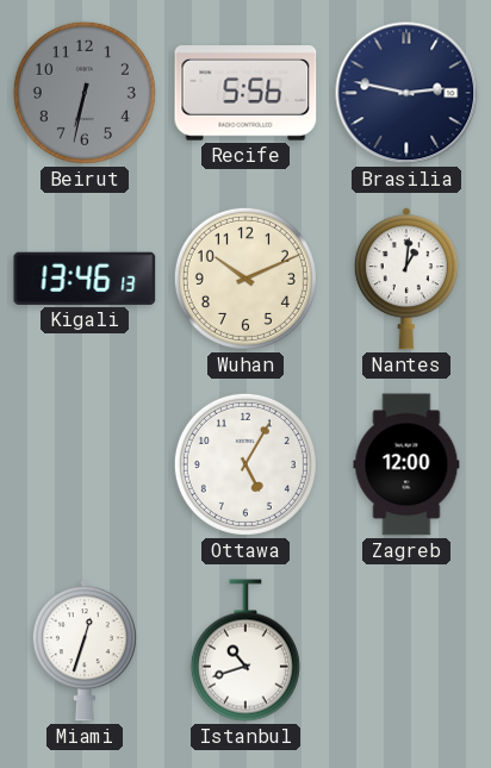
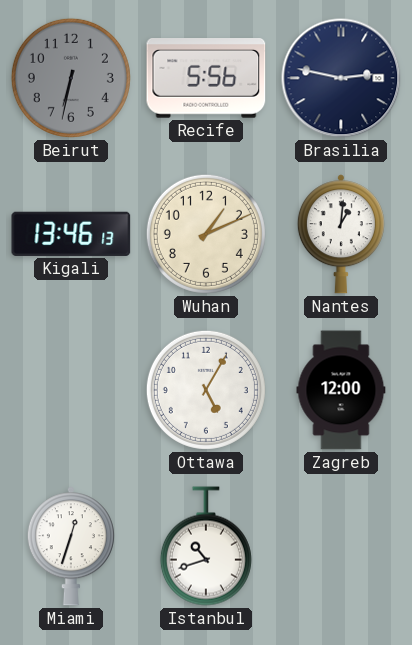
Wuhan: 10:11 -> 1:11
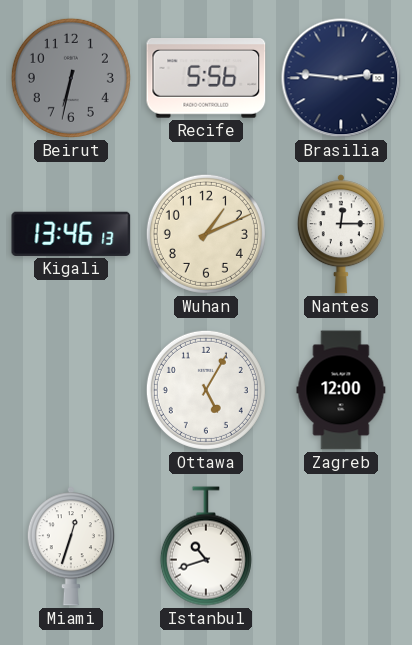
Brasilia: 2:47 -> 2:46
Nantes: 1:01 -> 12:15
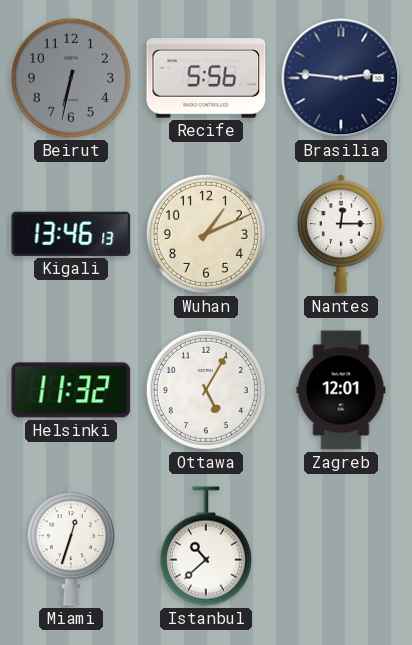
Helsinki: none -> 11:32
Zagreb: 12:00 -> 12:01
Istanbul: 10:42 -> 10:38
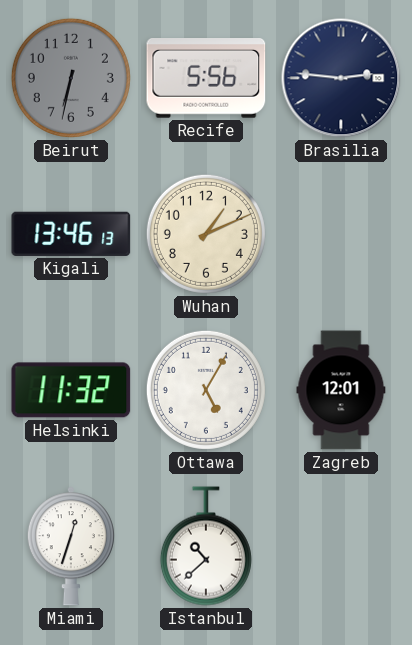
Nantes: 12:15 -> none
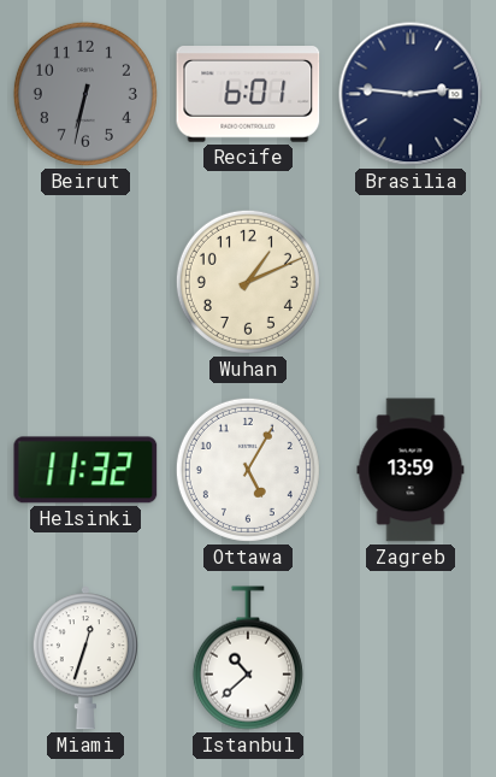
Recife: 5:56 -> 6:01
Kigali: 13:46 -> none
Zagreb: 12:01 -> 13:59
